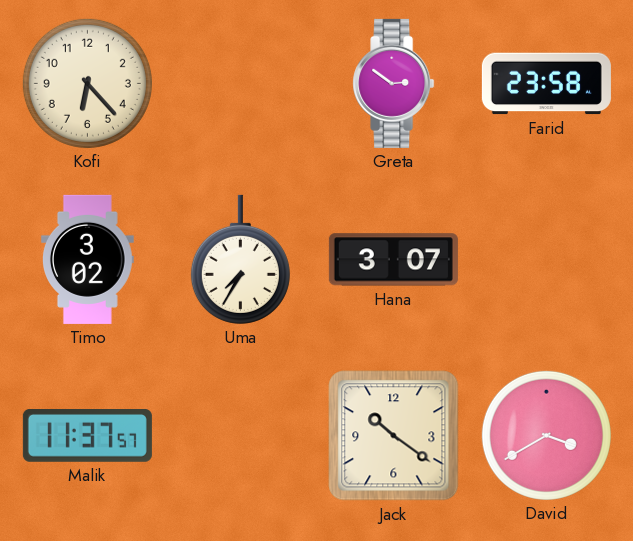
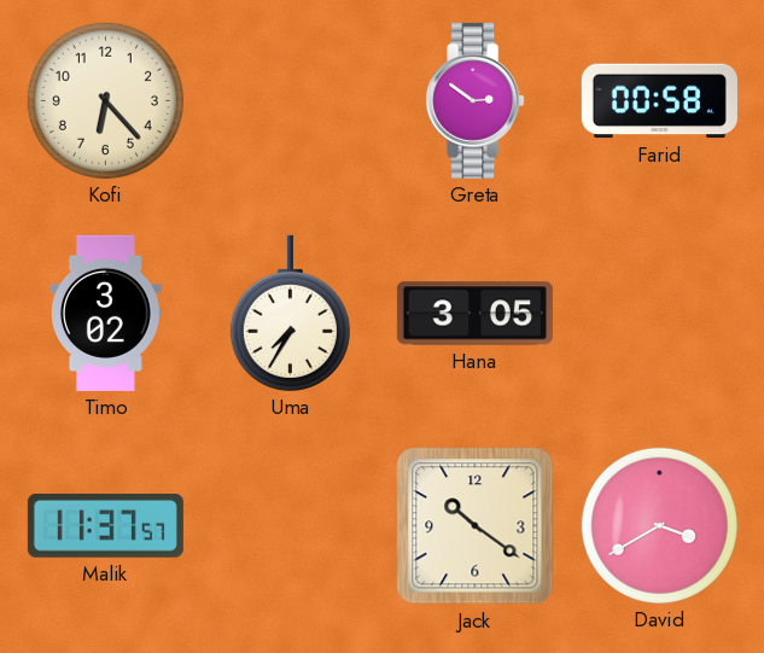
Farid: 23:58 -> 00:58
Hana: 3:07 -> 3:05
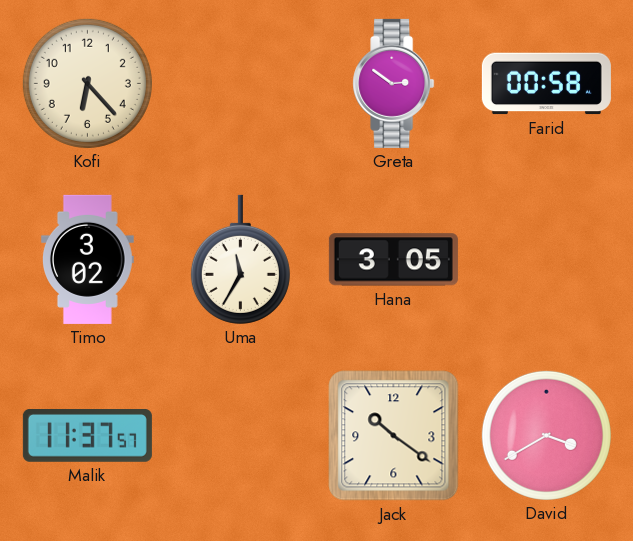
Uma: 7:35 -> 11:35
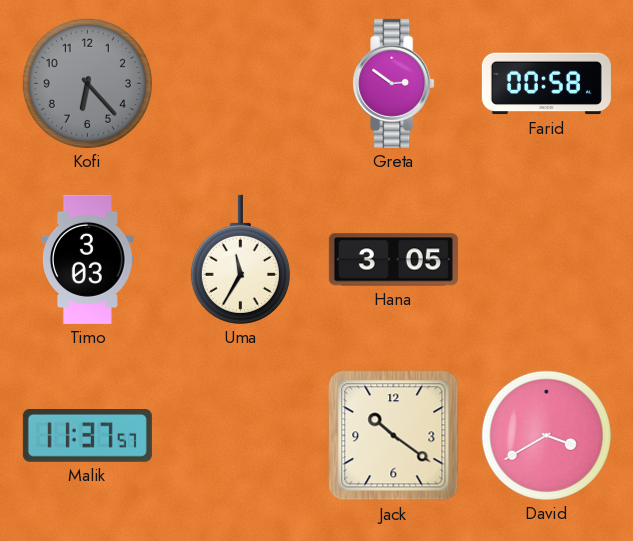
Kofi dial: cream -> grey
Timo: 3:02 -> 3:03
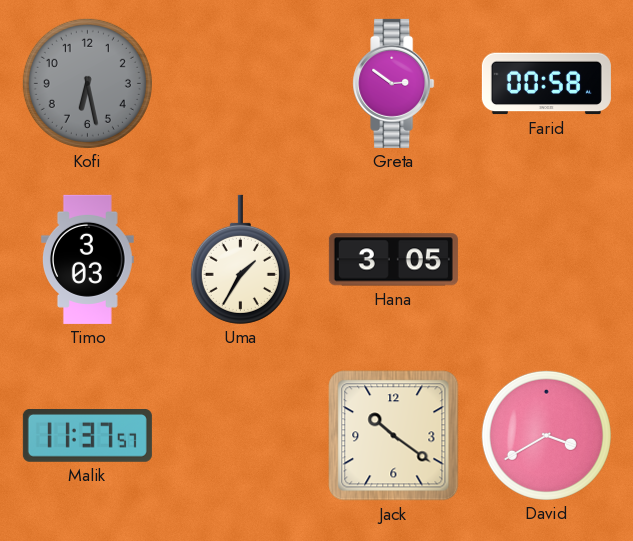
Kofi: 6:23 -> 6:28
Uma: 11:35 -> 1:35
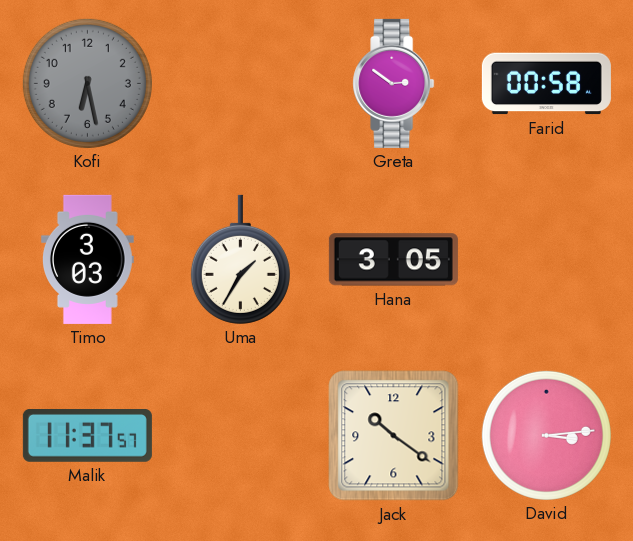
David: 3:40 -> 3:14
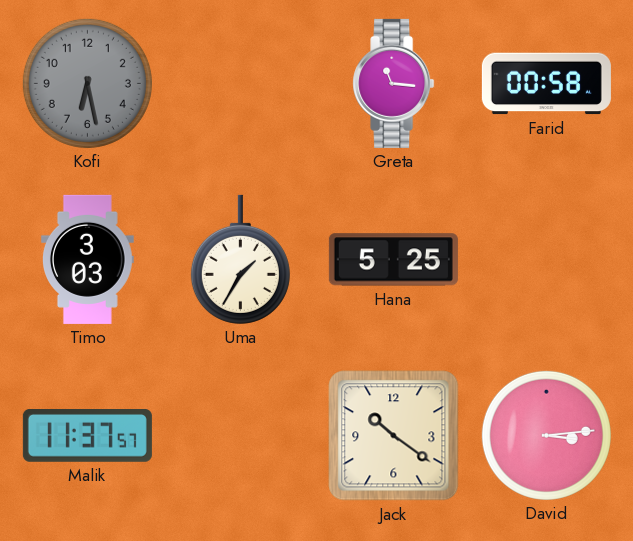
Greta: 2:51 -> 11:16
Hana: 3:05 -> 5:25
